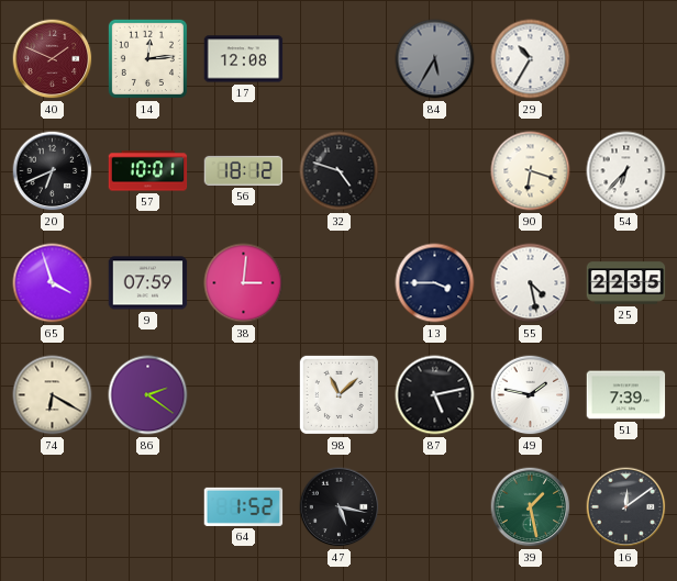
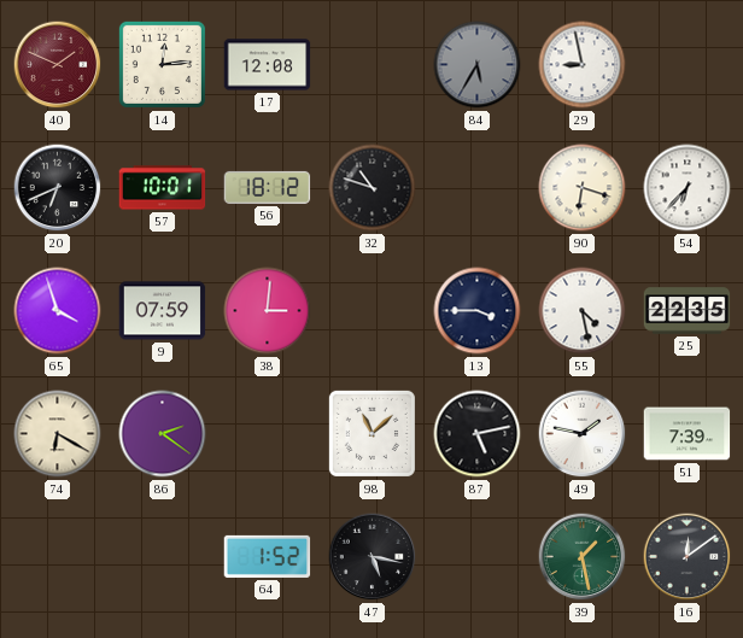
29: 10:35 -> 8:58
32: 4:48 -> 10:48
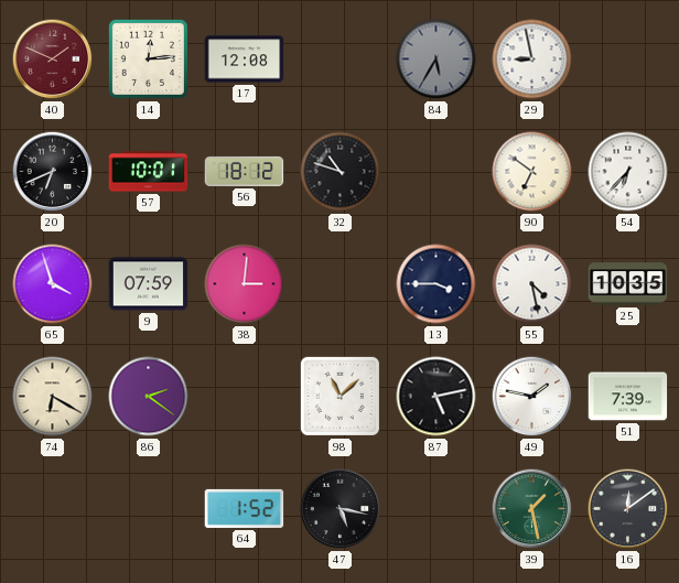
90: 6:18 -> 6:51
25: 22:35 -> 10:35
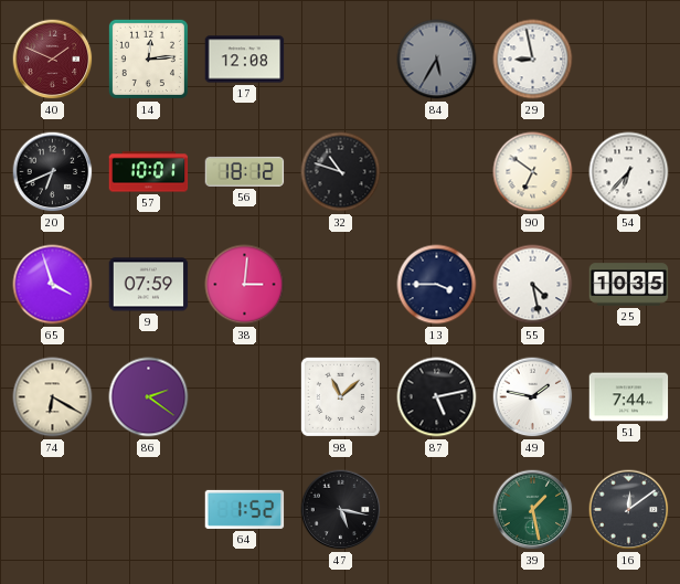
51: 7:39 -> 7:44
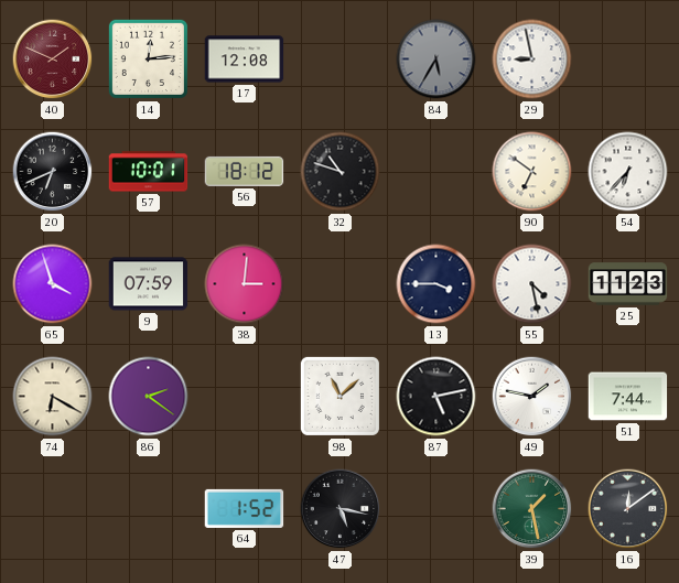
25: 10:35 -> 11:23
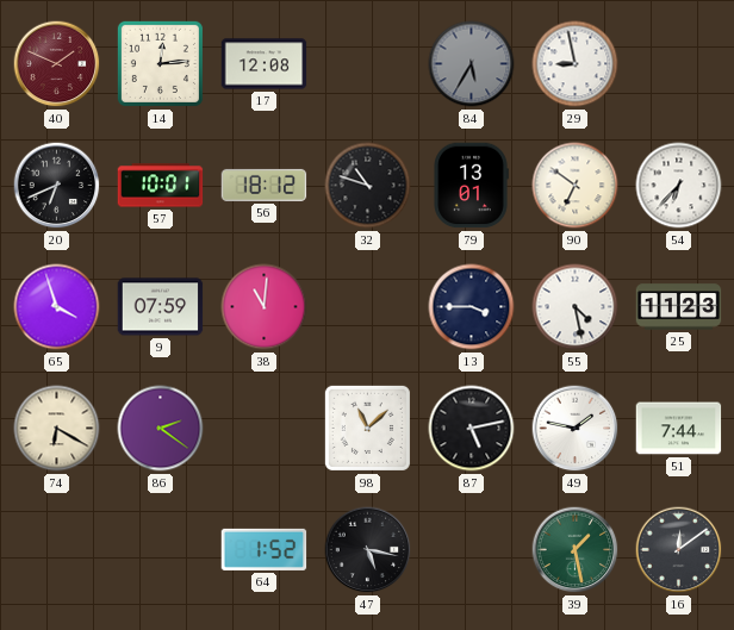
79: none -> 13:01
38: 3:01 -> 11:01
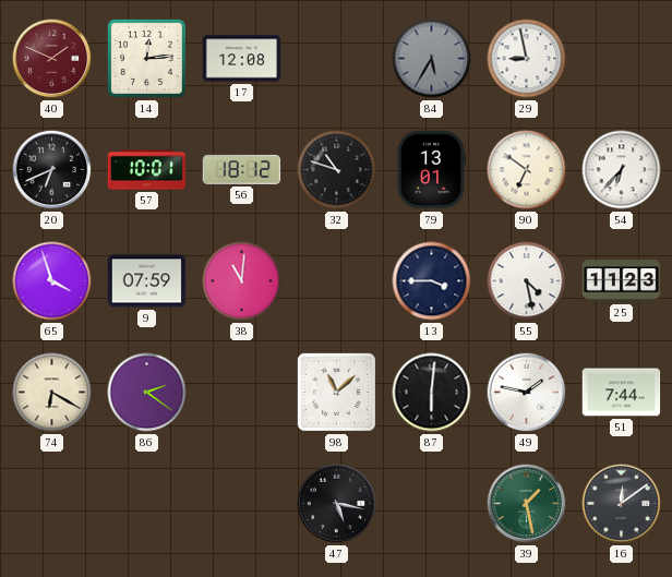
87: 5:13 -> 6:01
64: 1:52 -> none
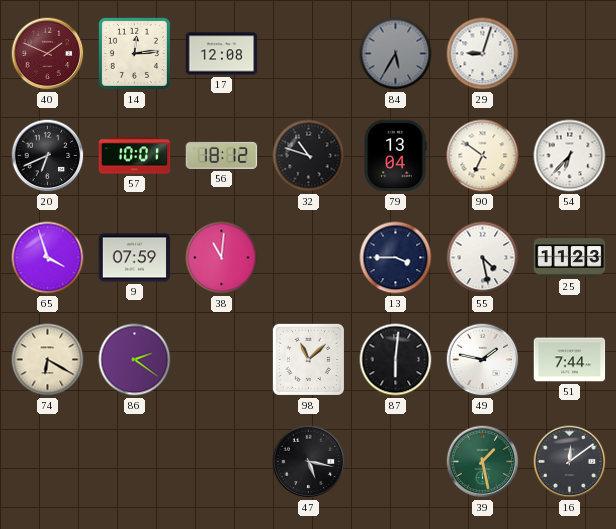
29: 8:58 -> 9:03
79: 13:01 -> 13:04
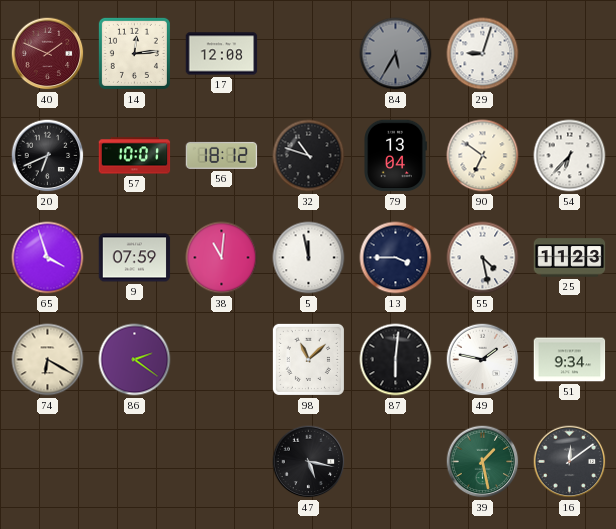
5: none -> 11:58
51: 7:44 -> 9:34
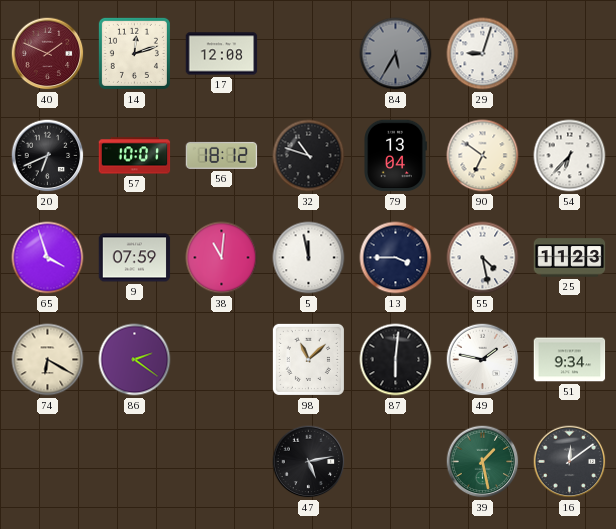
14: 12:14 -> 12:12
47: 5:17 -> 5:13
